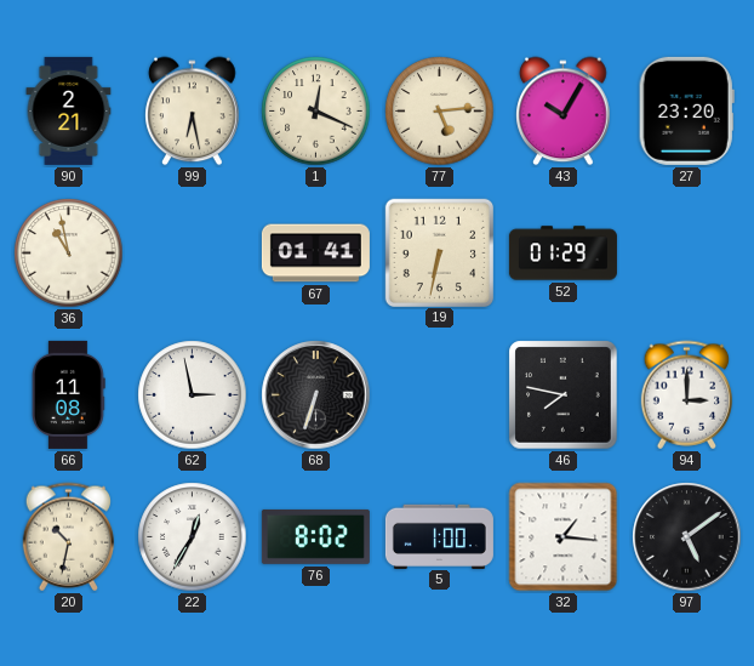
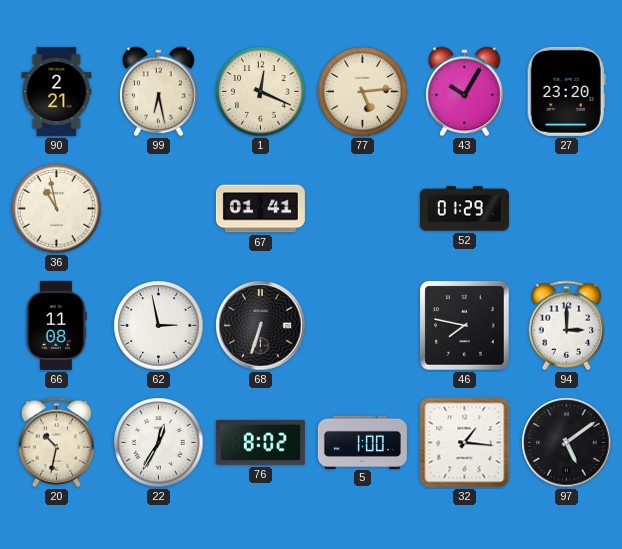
19: 6:32 -> none
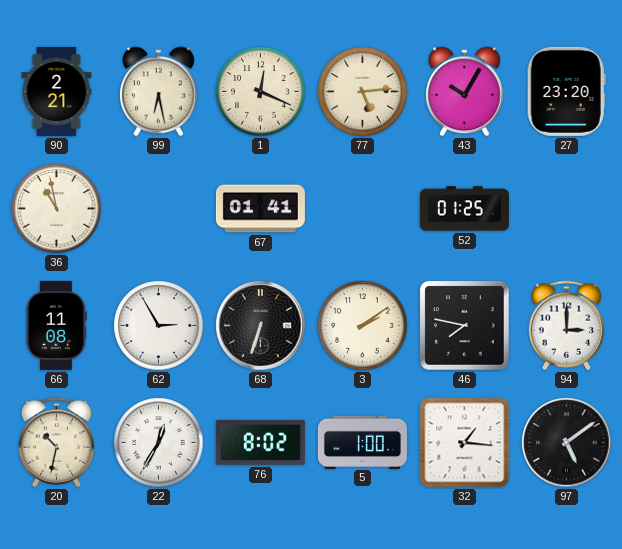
52: 01:29 -> 01:25
62: 2:58 -> 2:55
3: none -> 2:09
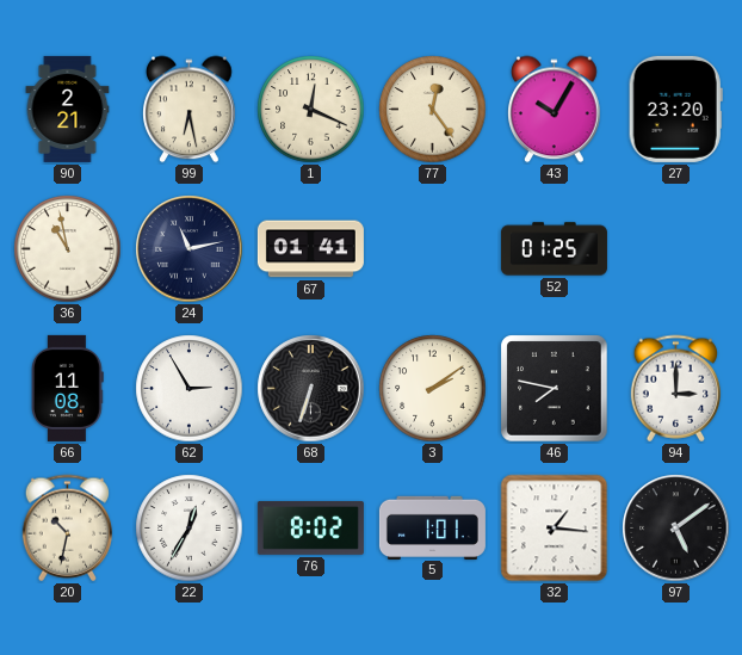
77: 5:14 -> 12:24
24: none -> 11:13
5: 1:00 -> 1:01
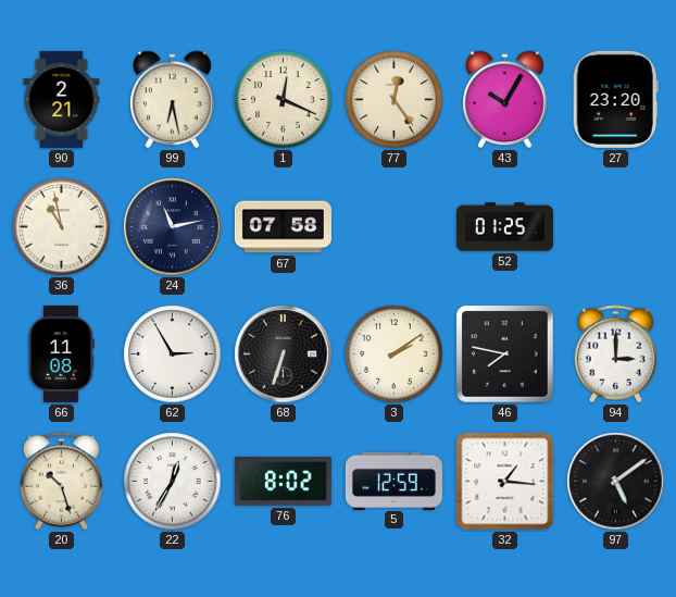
67: 01:41 -> 07:58
20: 10:32 -> 10:27
5: 1:01 -> 12:59
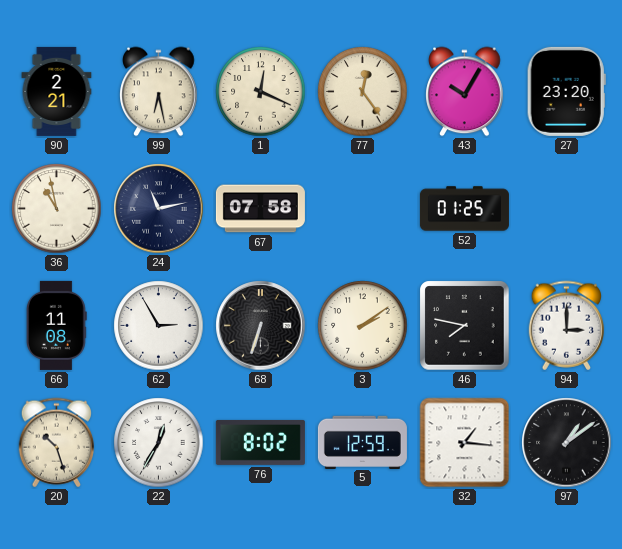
97: 5:09 -> 1:09
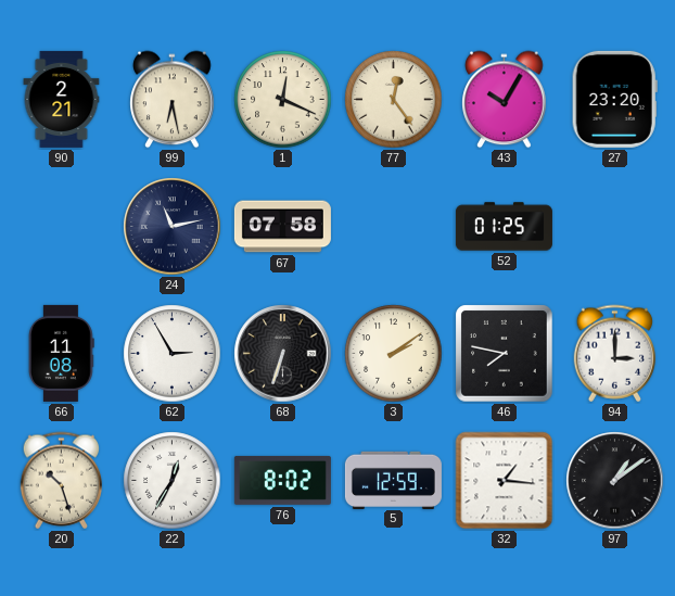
36: 10:58 -> none
